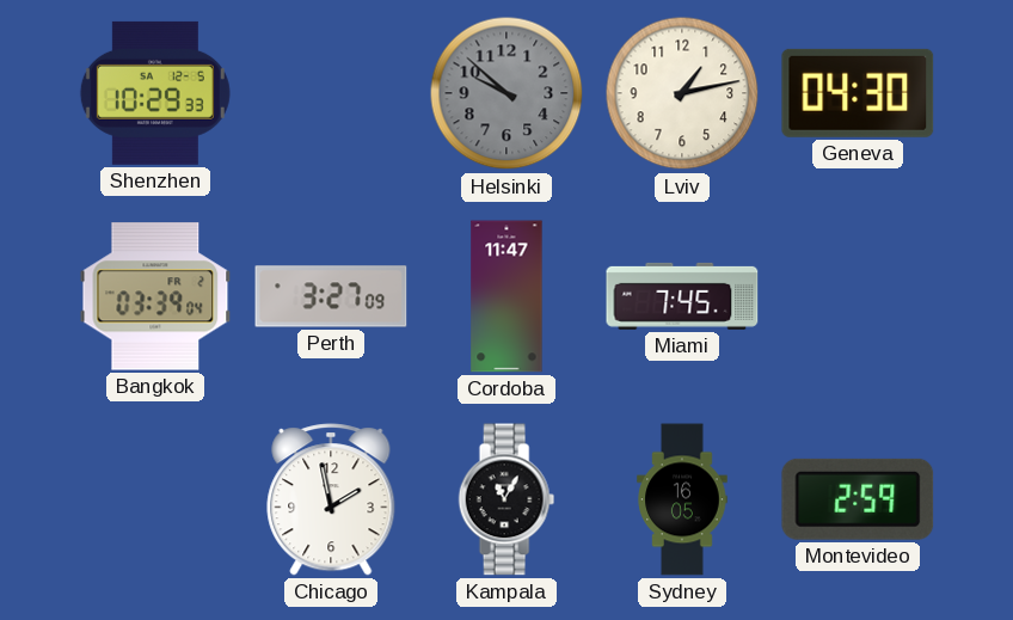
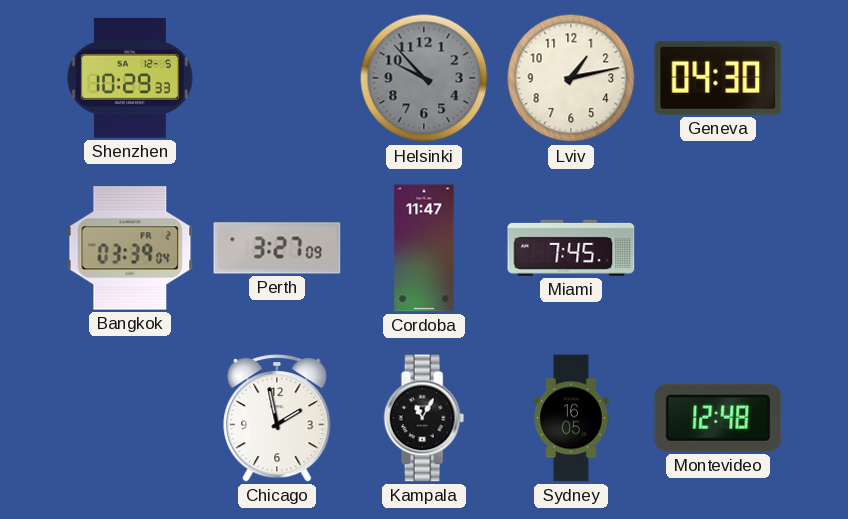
Helsinki: 9:52 -> 9:53
Montevideo: 2:59 -> 12:48
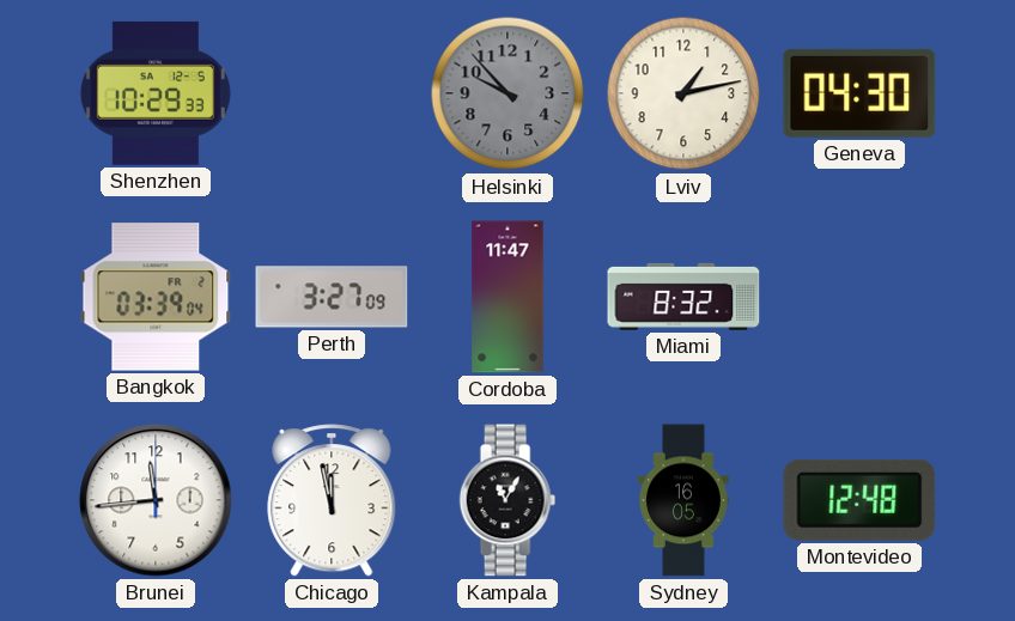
Miami: 7:45 -> 8:32
Brunei: none -> 11:44
Chicago: 1:58 -> 11:58
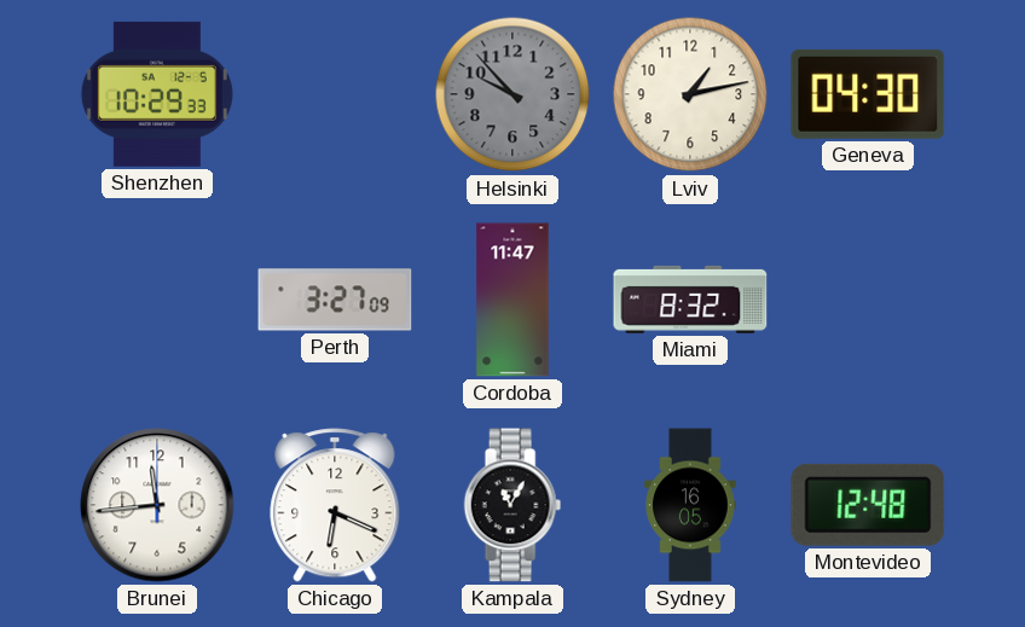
Bangkok: 03:39 -> none
Chicago: 11:58 -> 6:19
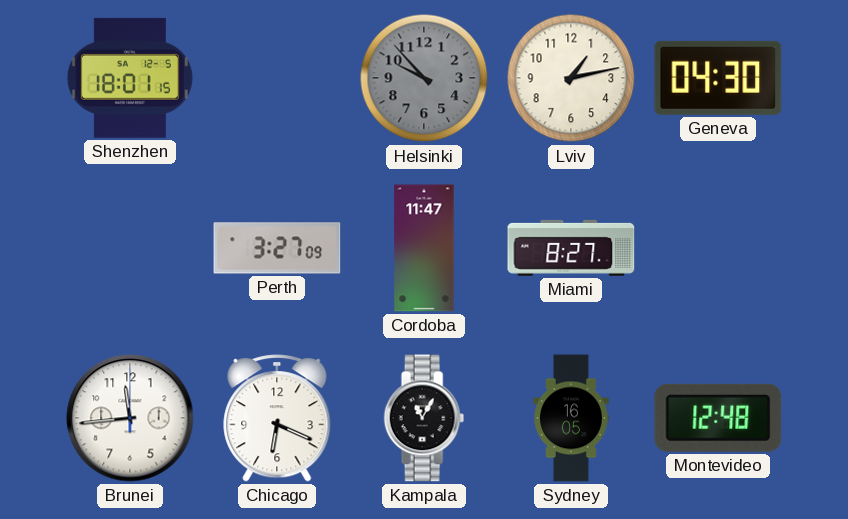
Shenzhen: 10:29 -> 18:01
Miami: 8:32 -> 8:27
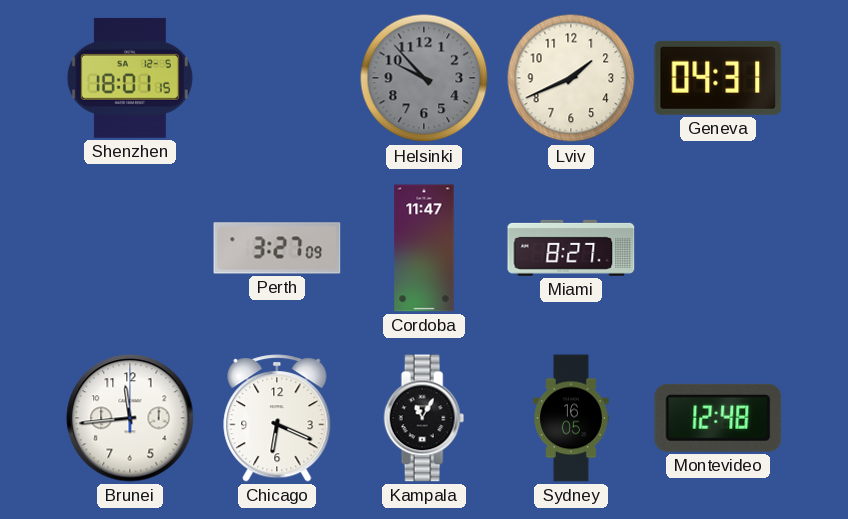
Lviv: 1:13 -> 1:41
Geneva: 04:30 -> 04:31
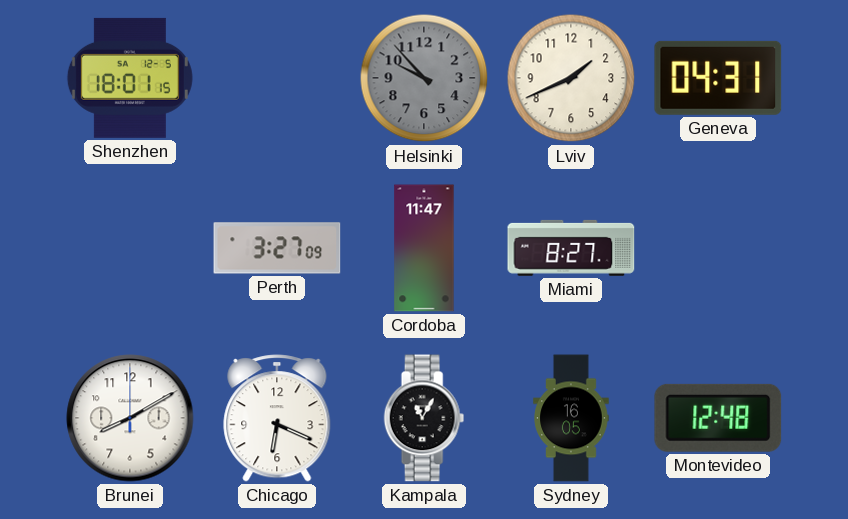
Brunei: 11:44 -> 8:10
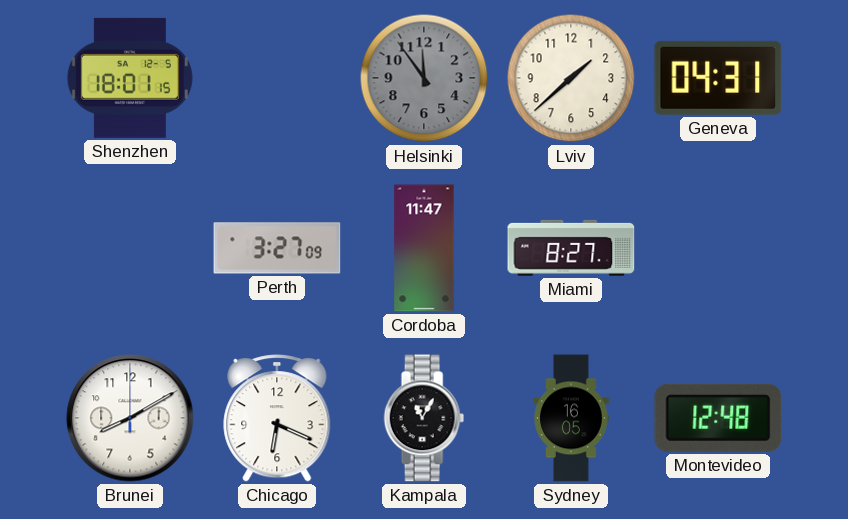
Helsinki: 9:53 -> 11:54
Lviv: 1:41 -> 1:38
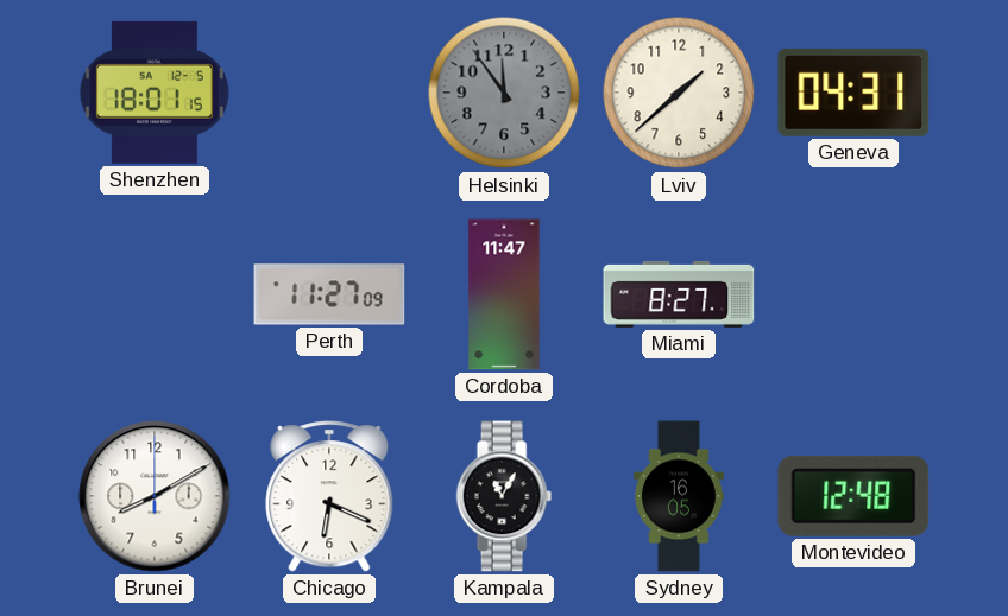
Perth: 3:27 -> 11:27
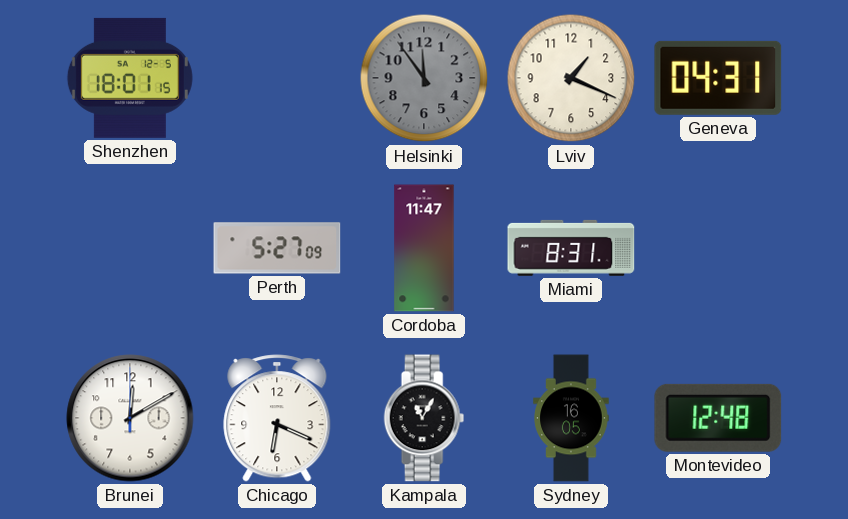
Lviv: 1:38 -> 1:19
Perth: 11:27 -> 5:27
Miami: 8:27 -> 8:31
Brunei: 8:10 -> 12:10
